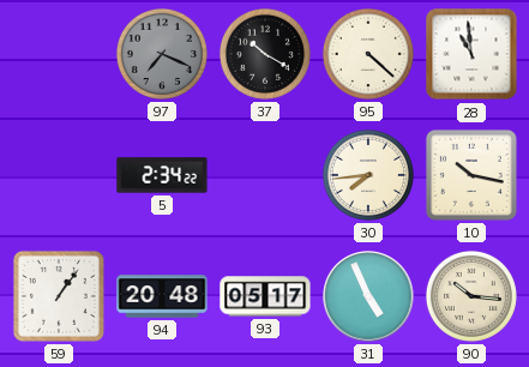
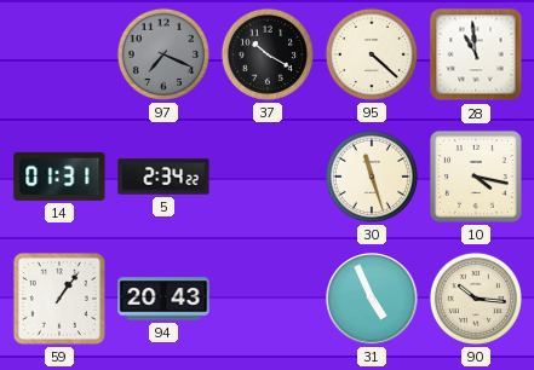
14: none -> 01:31
30: 7:44 -> 11:27
10: 10:17 -> 4:17
94: 20:48 -> 20:43
93: 05:17 -> none
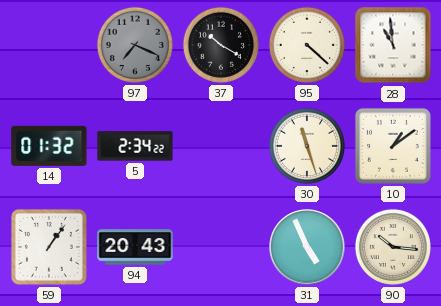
14: 01:31 -> 01:32
10: 4:17 -> 1:09
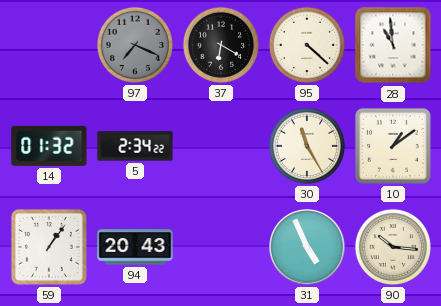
37: 10:20 -> 6:20
30: 11:27 -> 11:25
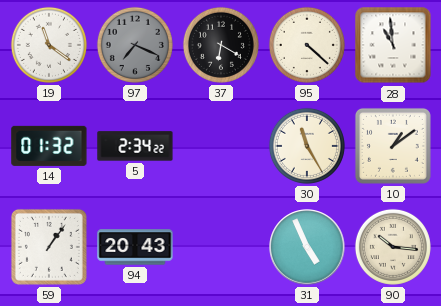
19: none -> 11:21
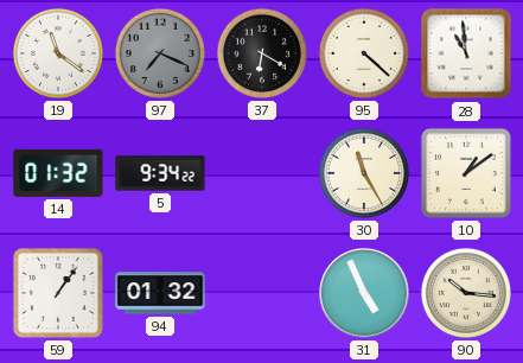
5: 2:34 -> 9:34
94: 20:43 -> 01:32
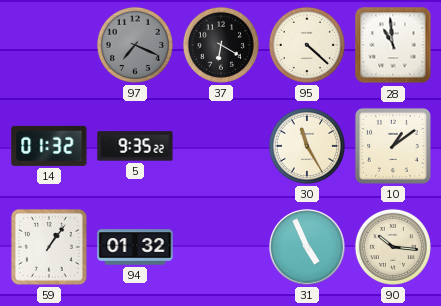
19: 11:21 -> none
5: 9:34 -> 9:35
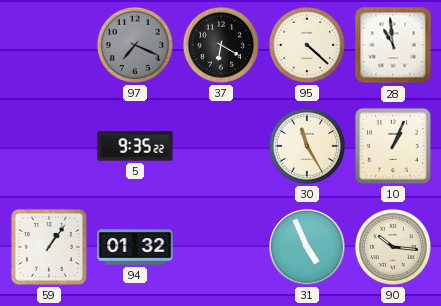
14: 01:32 -> none
10: 1:09 -> 1:04
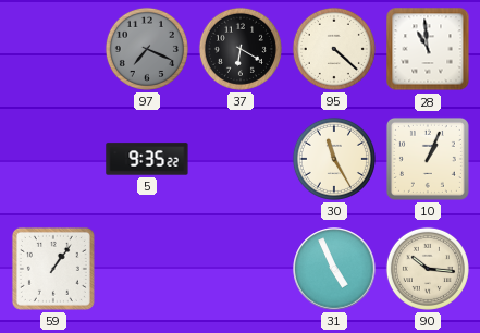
94: 01:32 -> none
